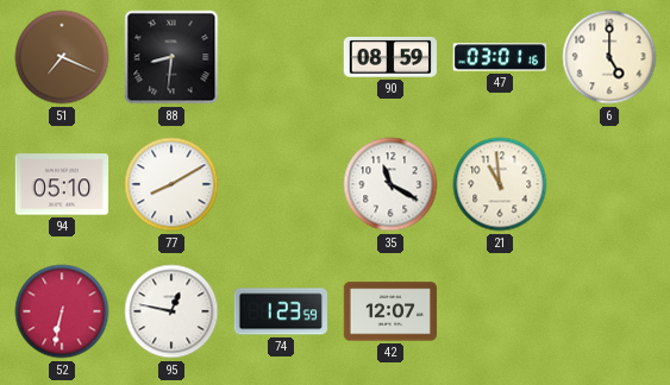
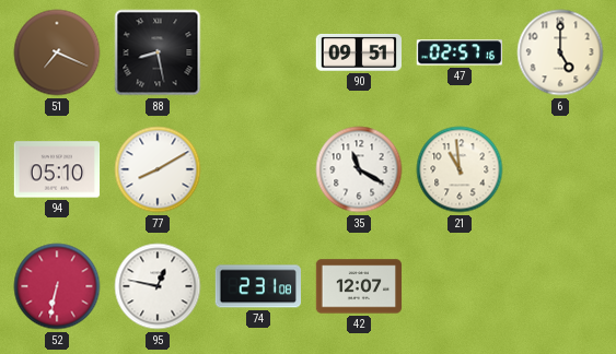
88: 8:31 -> 8:28
90: 08:59 -> 09:51
47: 03:01 -> 02:57
74: 1:23 -> 2:31
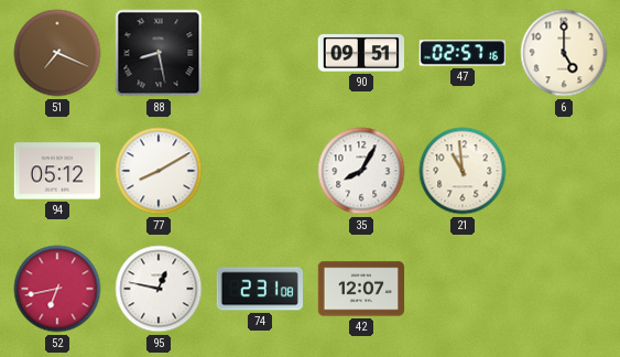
94: 05:10 -> 05:12
35: 11:20 -> 8:05
52: 6:32 -> 6:43
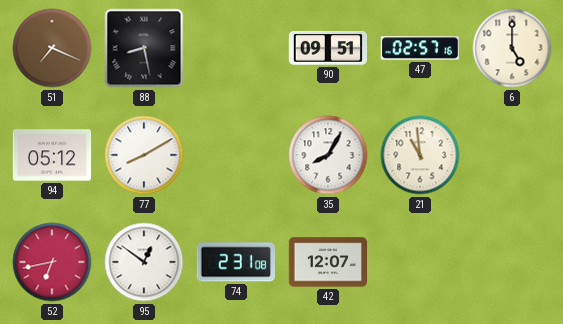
95: 12:47 -> 12:51
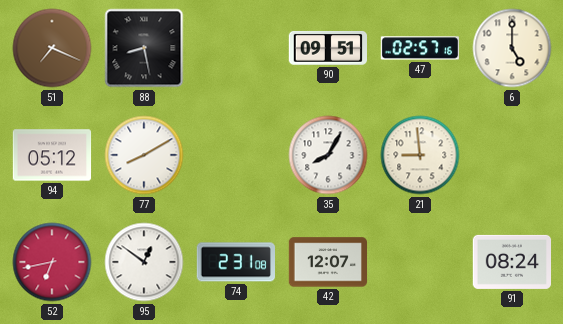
21: 10:59 -> 8:59
91: none -> 08:24
